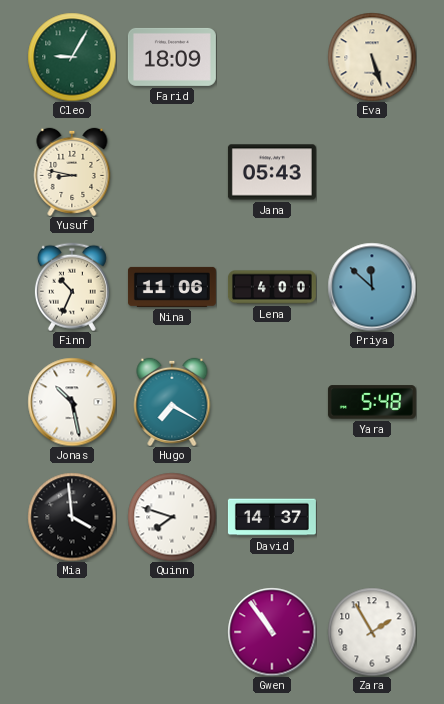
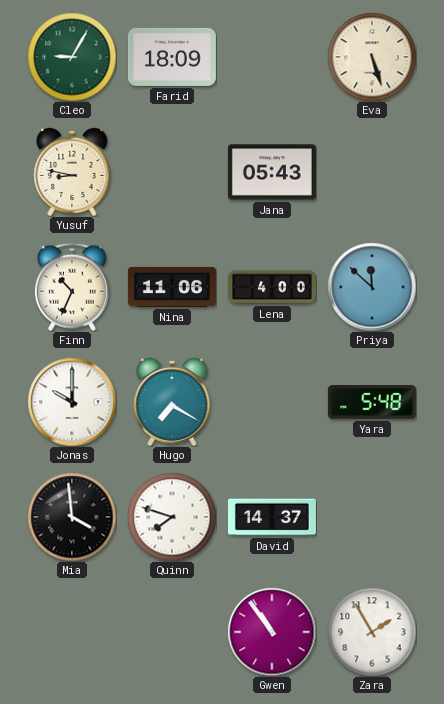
Jonas: 10:28 -> 10:00
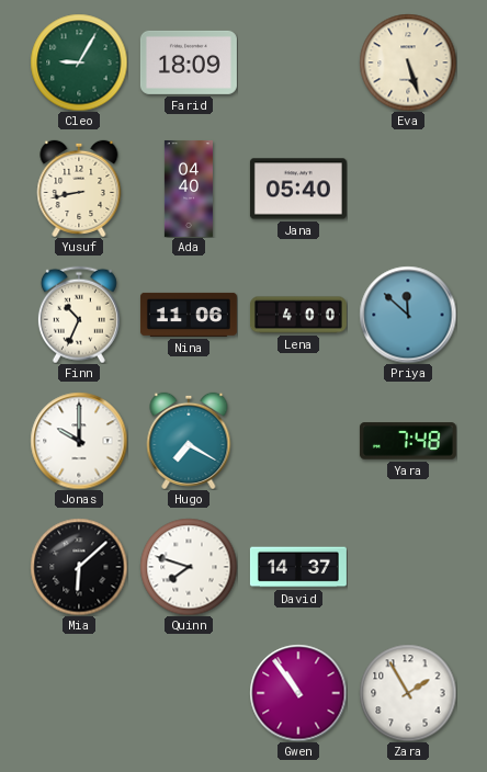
Yusuf: 8:47 -> 8:43
Ada: none -> 04:40
Jana: 05:43 -> 05:40
Yara: 5:48 -> 7:48
Mia: 3:59 -> 6:08
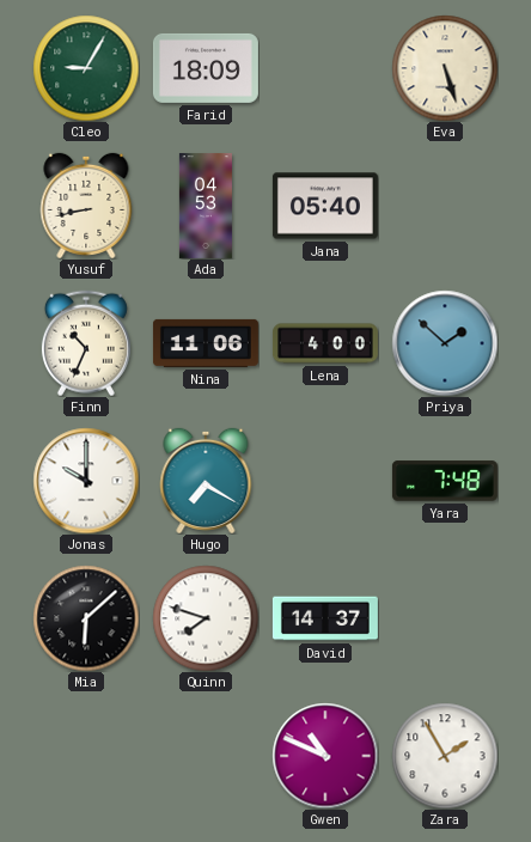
Ada: 04:40 -> 04:53
Priya: 11:52 -> 1:52
Gwen: 10:54 -> 10:49
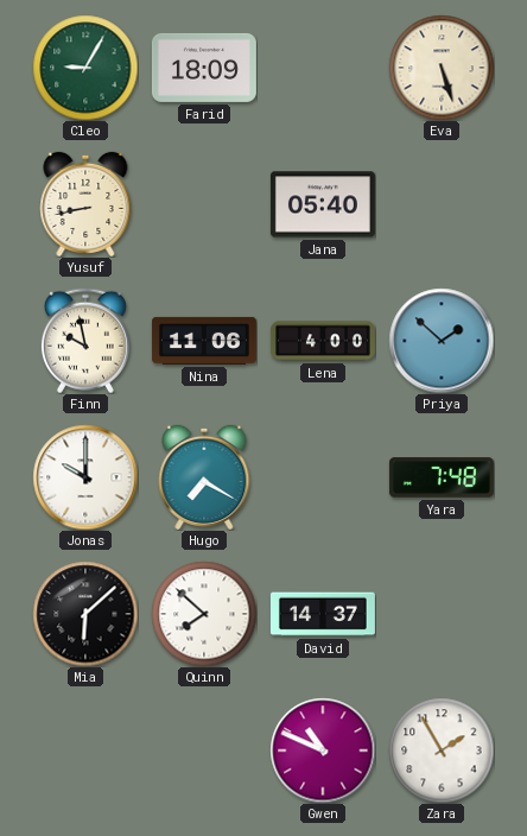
Ada: 04:53 -> none
Finn: 10:34 -> 9:58
Quinn: 7:48 -> 7:52
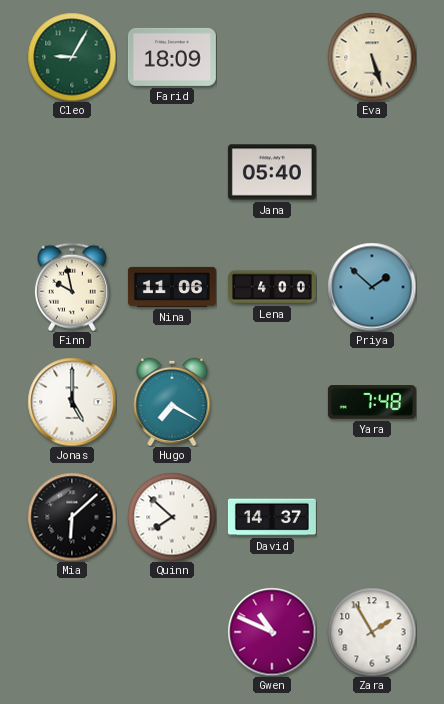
Yusuf: 8:43 -> none
Jonas: 10:00 -> 5:00
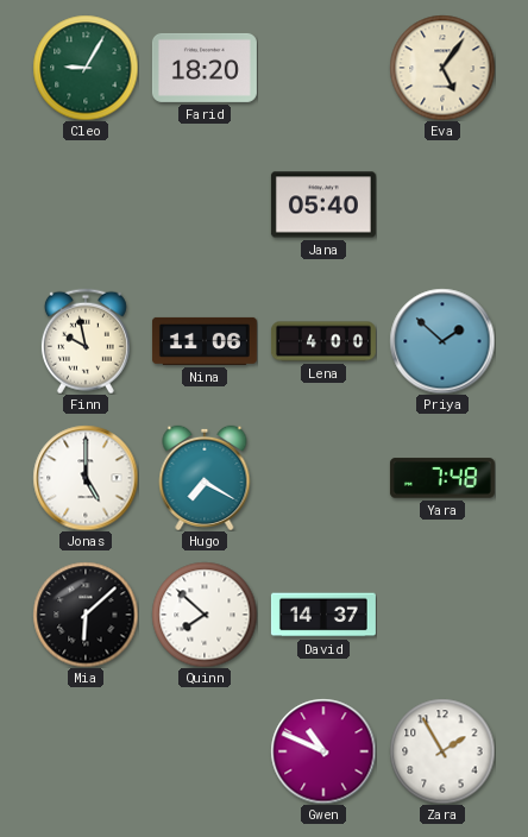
Farid: 18:09 -> 18:20
Eva: 5:27 -> 5:06
